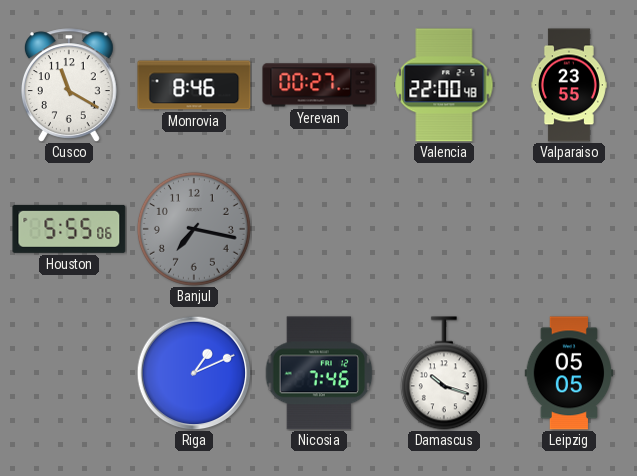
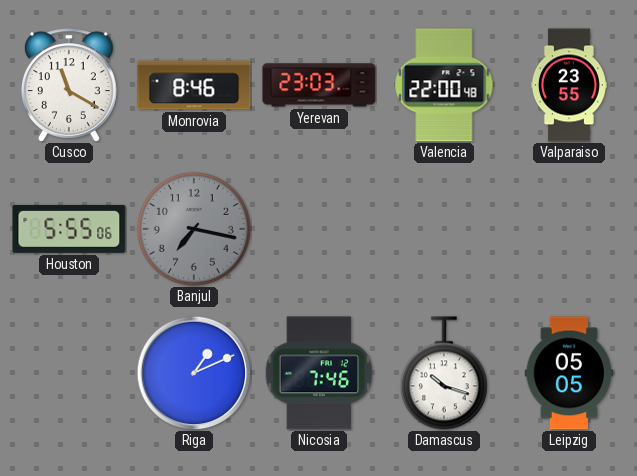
Yerevan: 00:27 -> 23:03
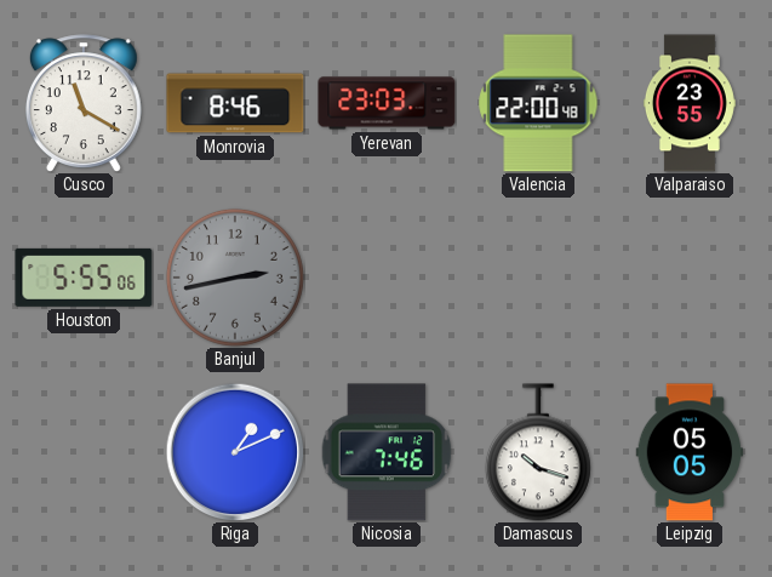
Banjul: 7:17 -> 2:43
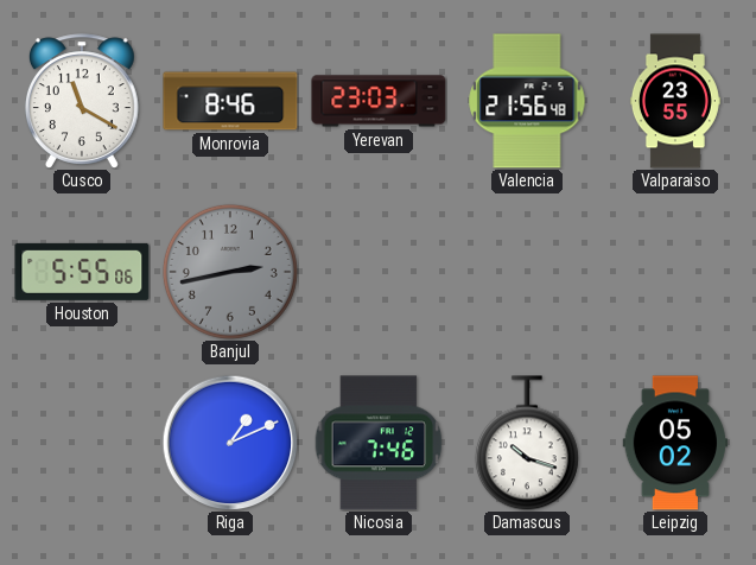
Valencia: 22:00 -> 21:56
Leipzig: 05:05 -> 05:02
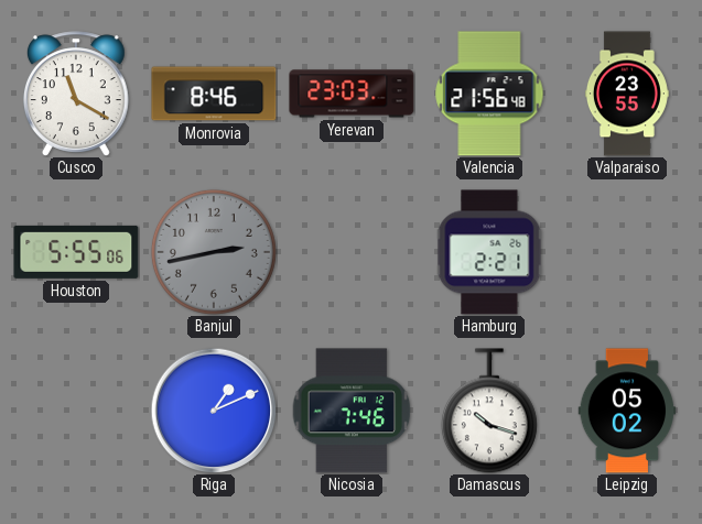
Hamburg: none -> 2:21
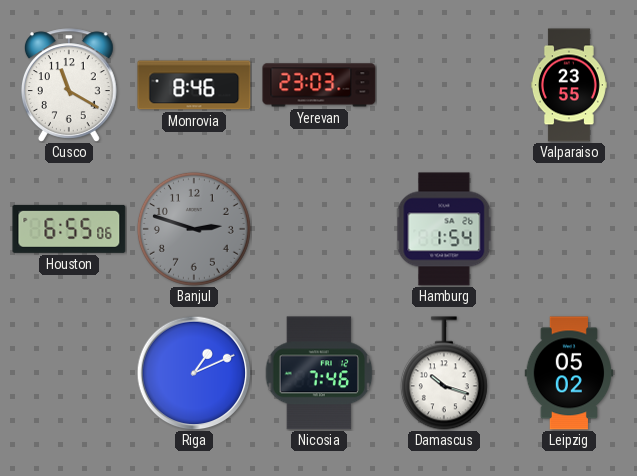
Valencia: 21:56 -> none
Houston: 5:55 -> 6:55
Banjul: 2:43 -> 2:48
Hamburg: 2:21 -> 1:54
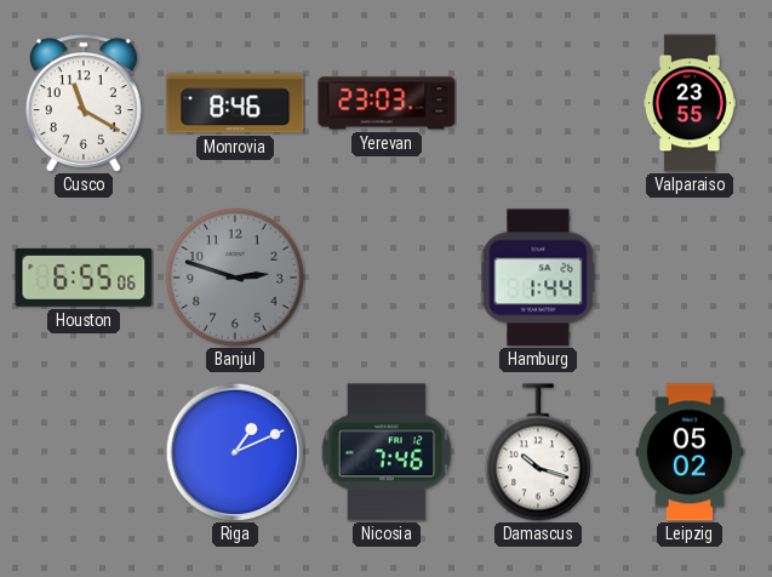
Hamburg: 1:54 -> 1:44
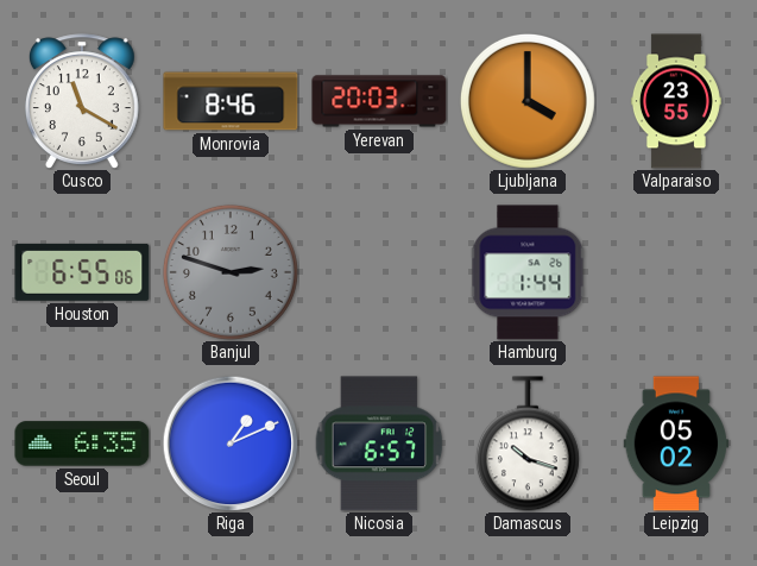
Yerevan: 23:03 -> 20:03
Ljubljana: none -> 4:00
Seoul: none -> 6:35
Nicosia: 7:46 -> 6:57
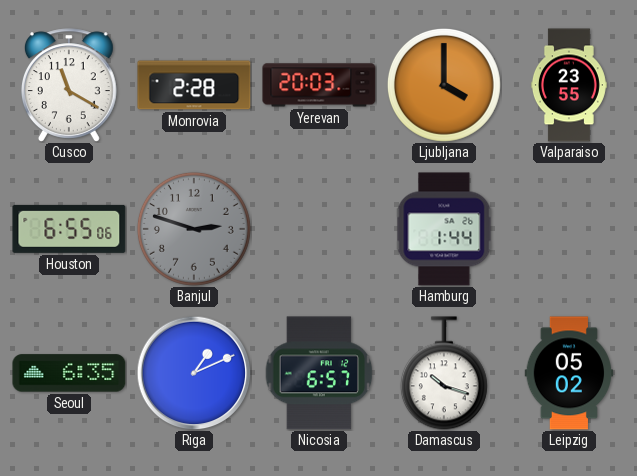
Monrovia: 8:46 -> 2:28
